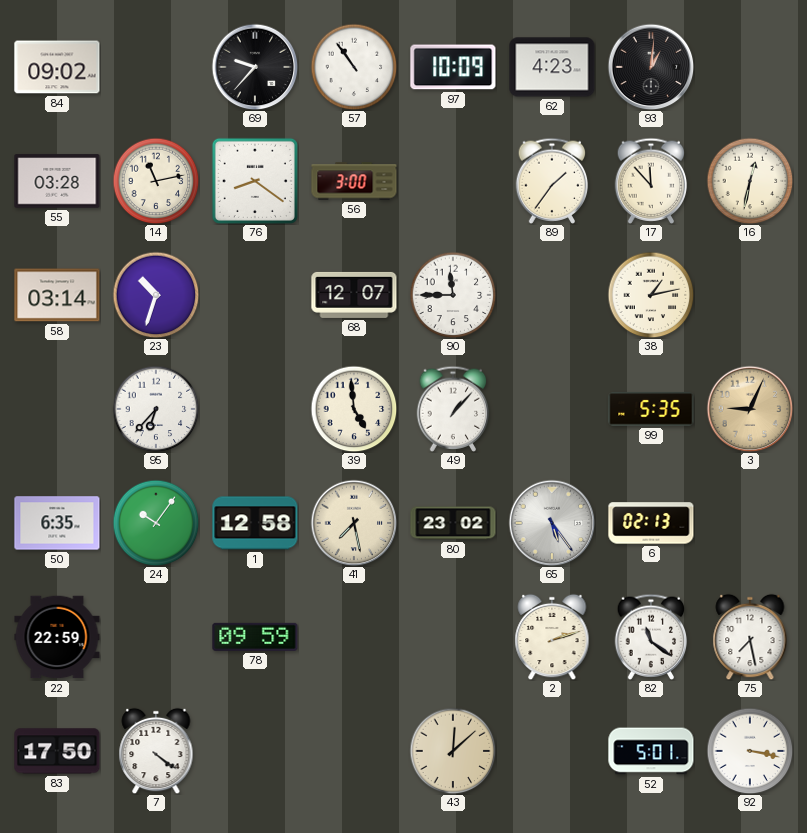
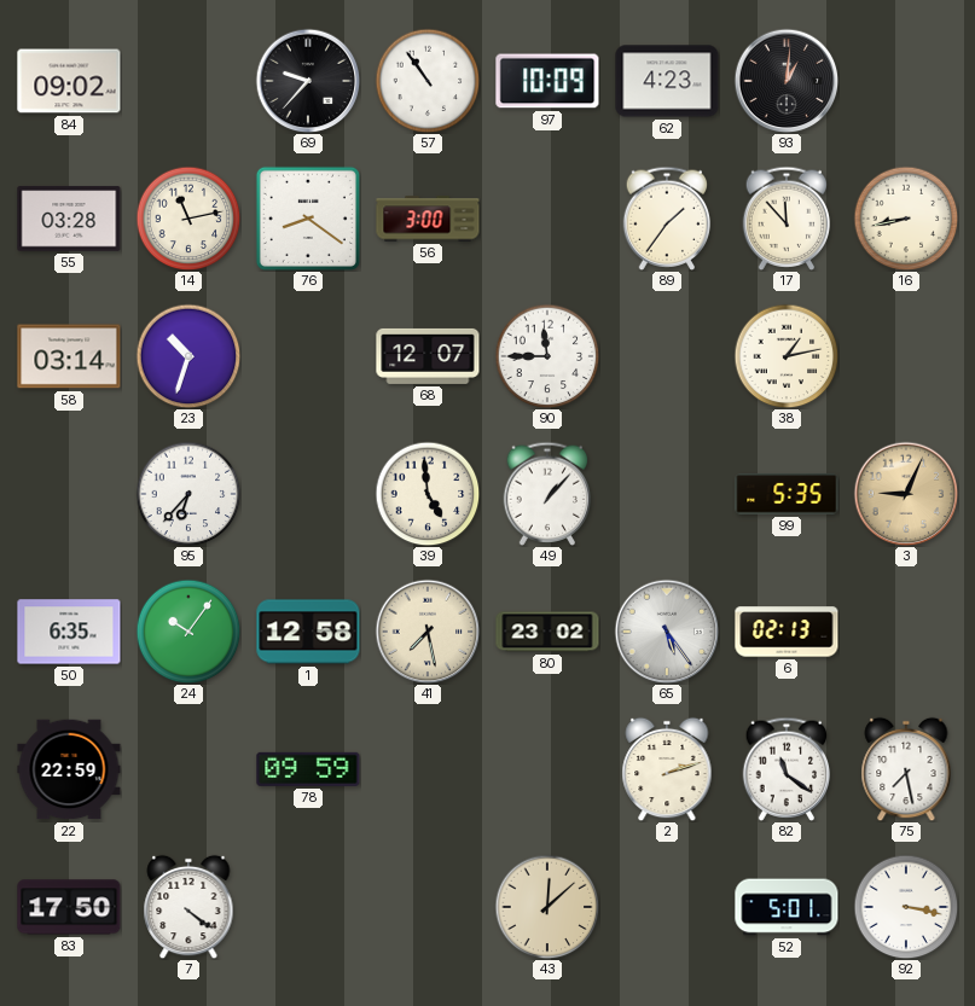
16: 12:32 -> 8:43
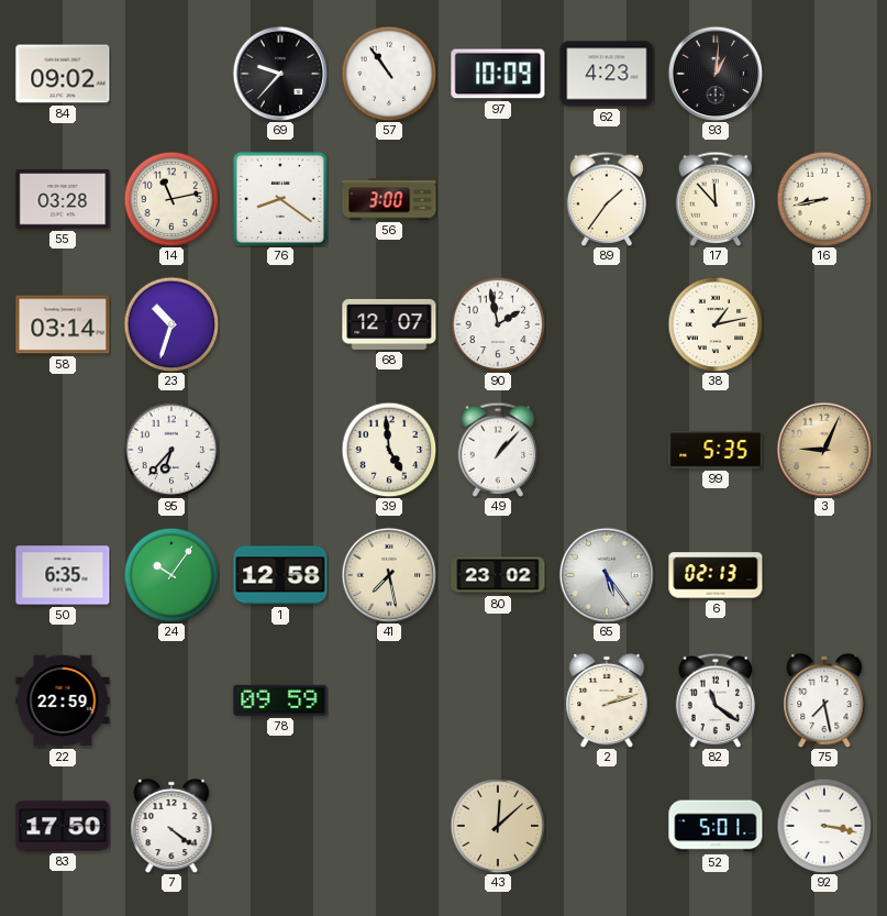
90: 11:45 -> 1:58
